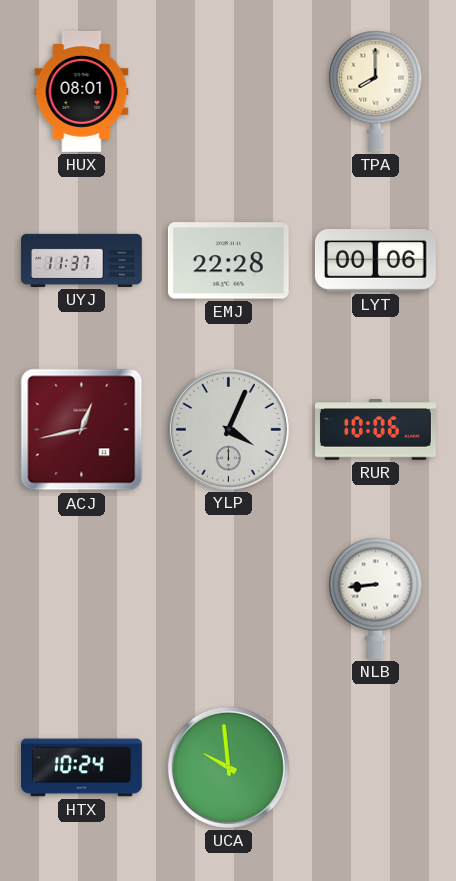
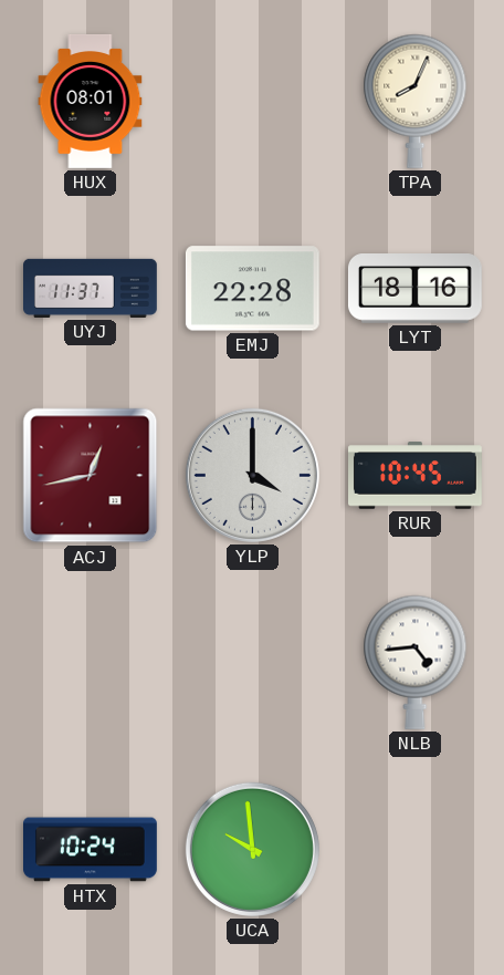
TPA: 8:00 -> 8:04
LYT: 00:06 -> 18:16
YLP: 4:04 -> 4:00
RUR: 10:06 -> 10:45
NLB: 8:44 -> 4:44
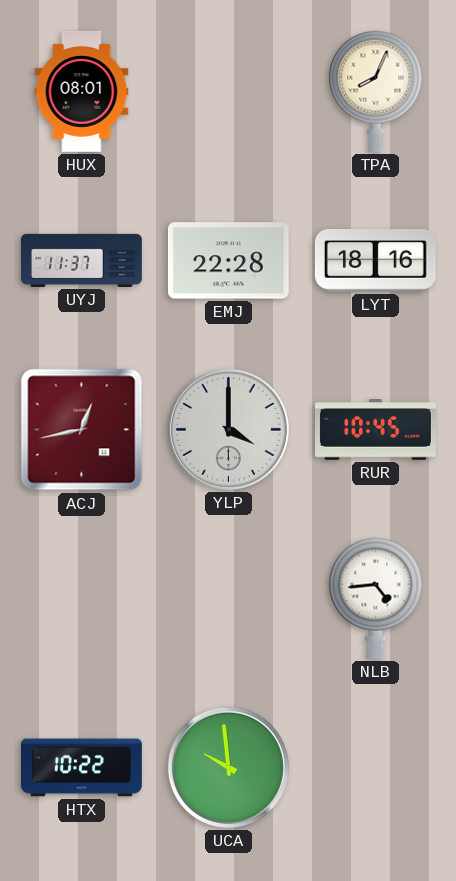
HTX: 10:24 -> 10:22
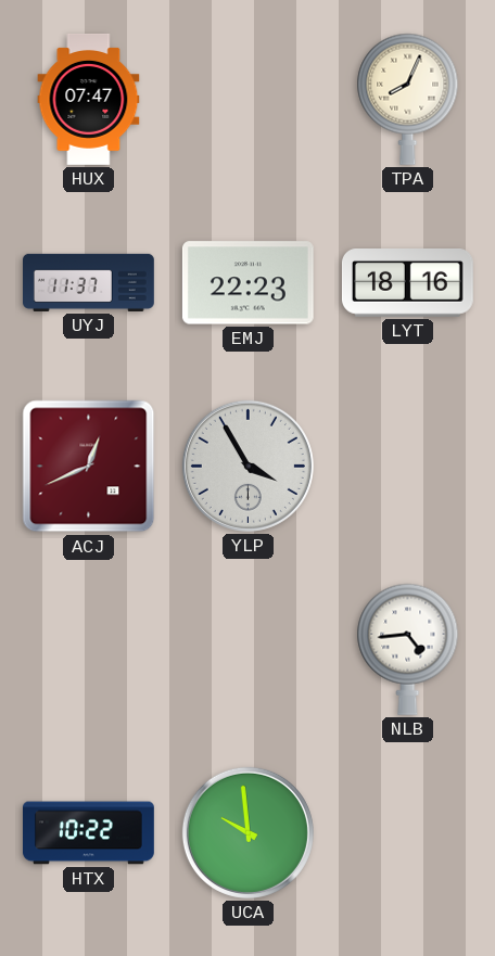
HUX: 08:01 -> 07:47
EMJ: 22:28 -> 22:23
ACJ: 12:43 -> 12:41
YLP: 4:00 -> 3:55
RUR: 10:45 -> none
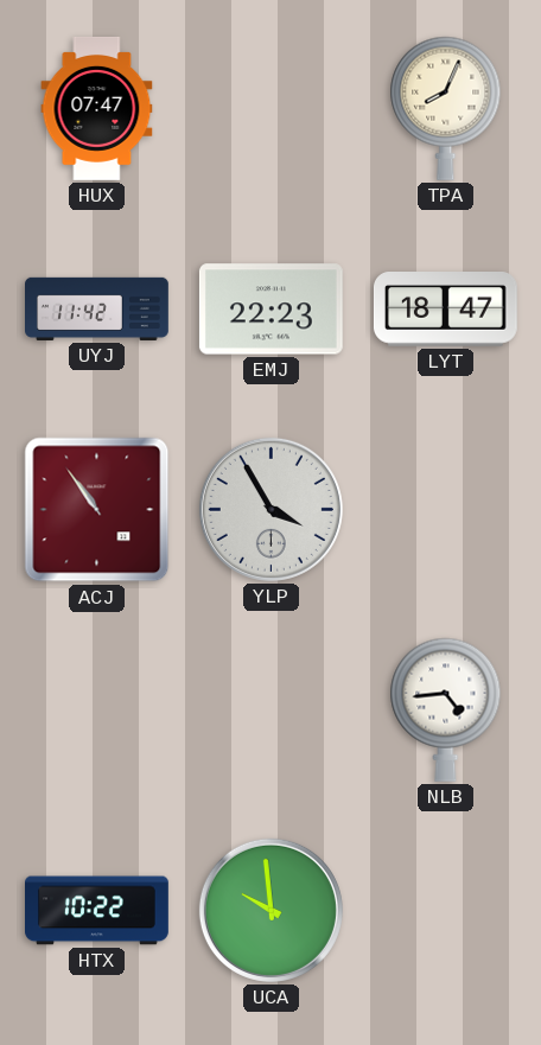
UYJ: 11:37 -> 11:42
LYT: 18:16 -> 18:47
ACJ: 12:41 -> 10:54
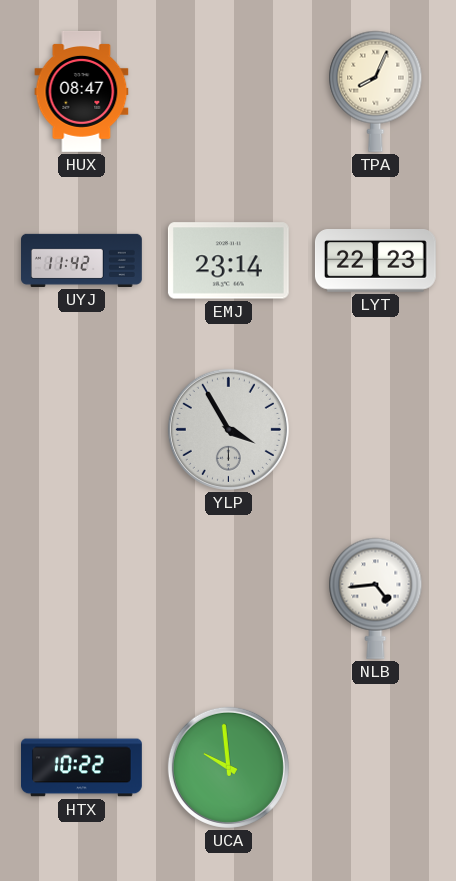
HUX: 07:47 -> 08:47
EMJ: 22:23 -> 23:14
LYT: 18:47 -> 22:23
ACJ: 10:54 -> none
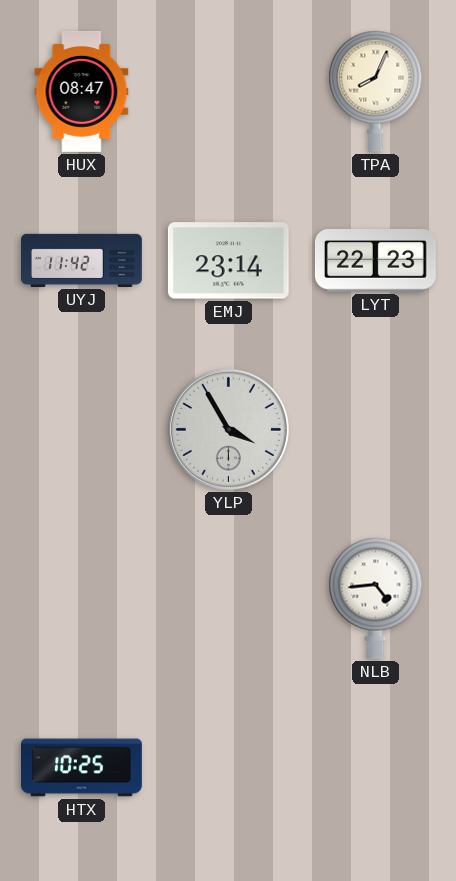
HTX: 10:22 -> 10:25
UCA: 9:59 -> none
